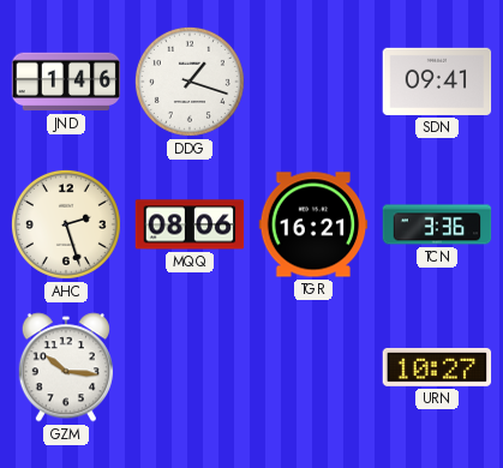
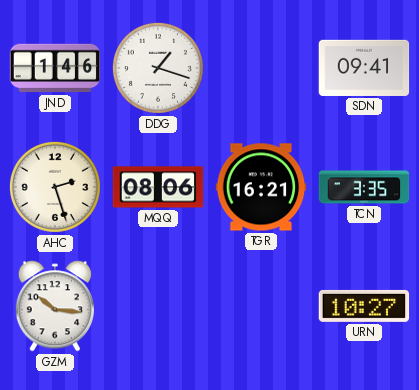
TCN: 3:36 -> 3:35
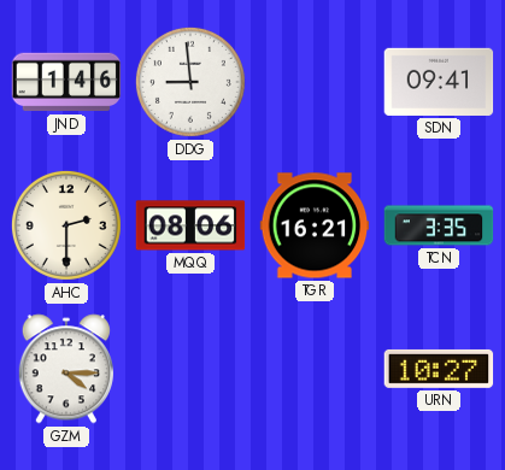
DDG: 1:18 -> 8:59
AHC: 2:27 -> 2:30
GZM: 10:16 -> 4:15
